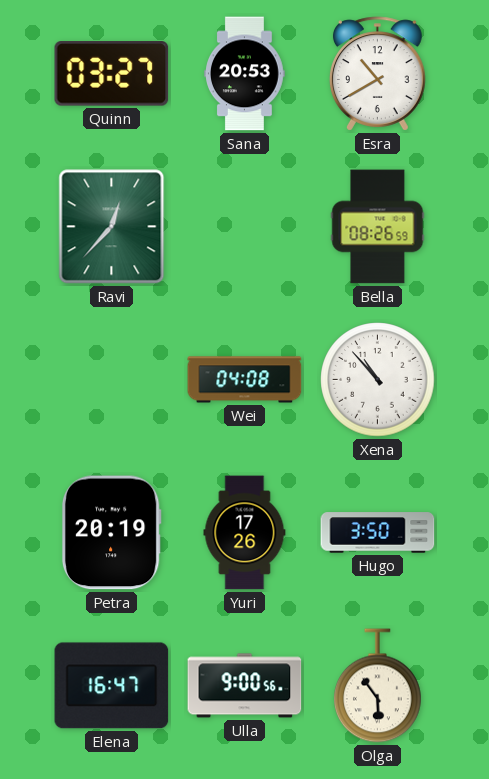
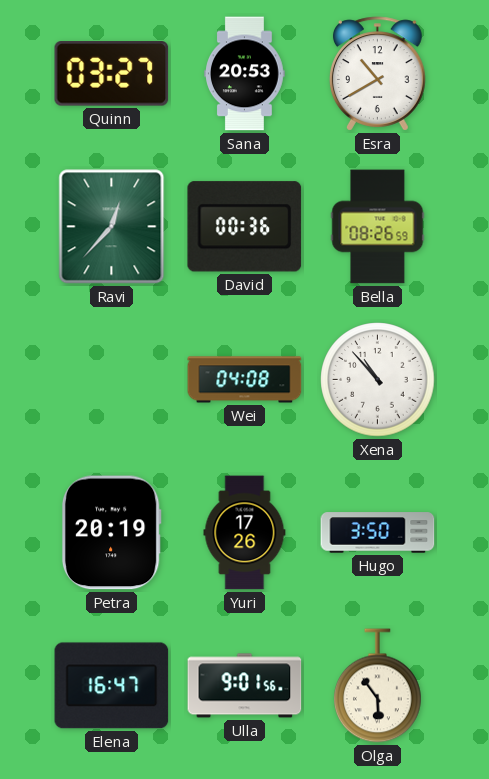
David: none -> 00:36
Ulla: 9:00 -> 9:01
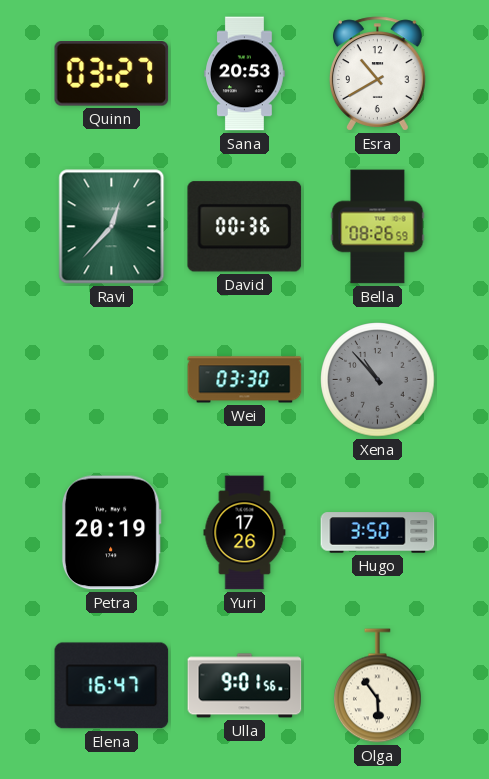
Wei: 04:08 -> 03:30
Xena dial: white -> grey
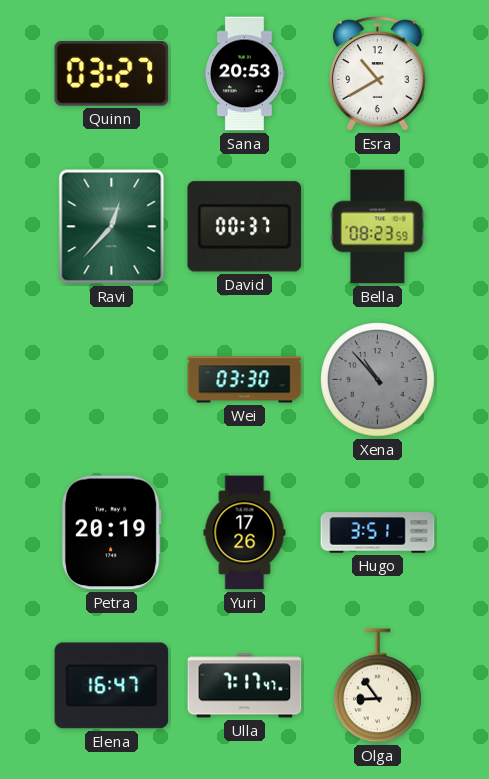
David: 00:36 -> 00:37
Bella: 08:26 -> 08:23
Hugo: 3:50 -> 3:51
Ulla: 9:01 -> 7:17
Olga: 5:54 -> 8:54
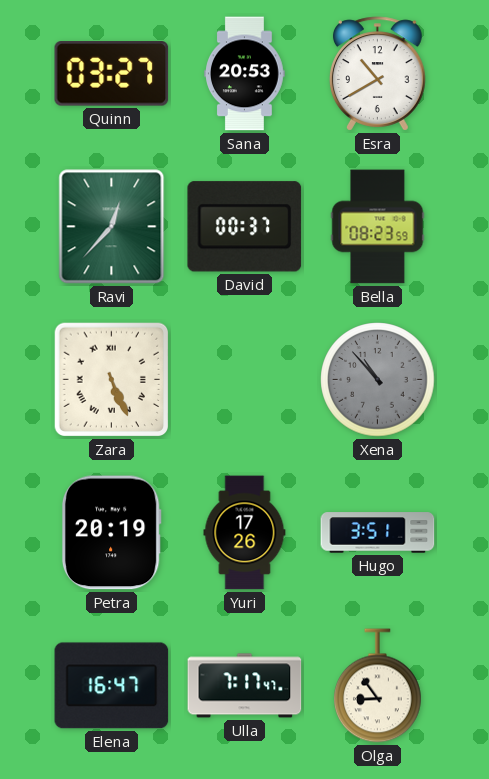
Zara: none -> 5:26
Wei: 03:30 -> none
